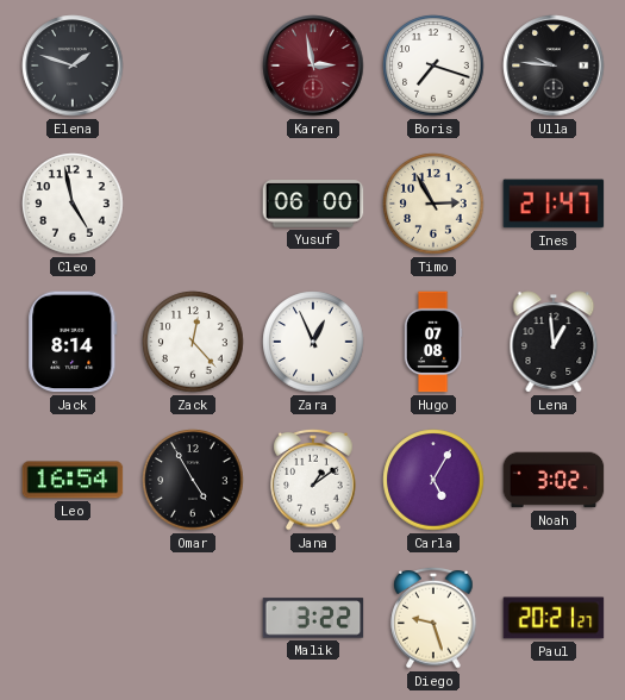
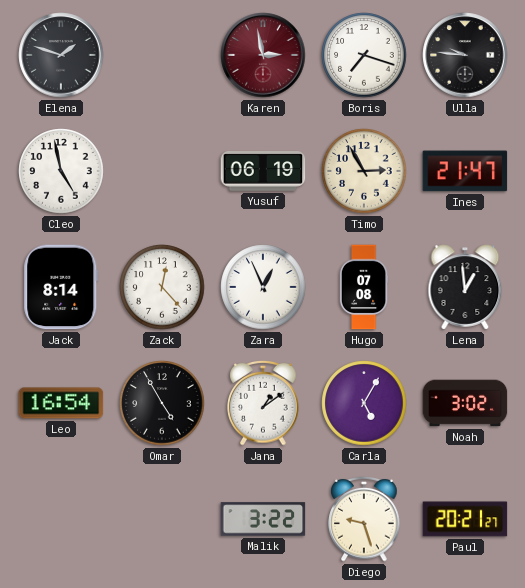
Yusuf: 06:00 -> 06:19
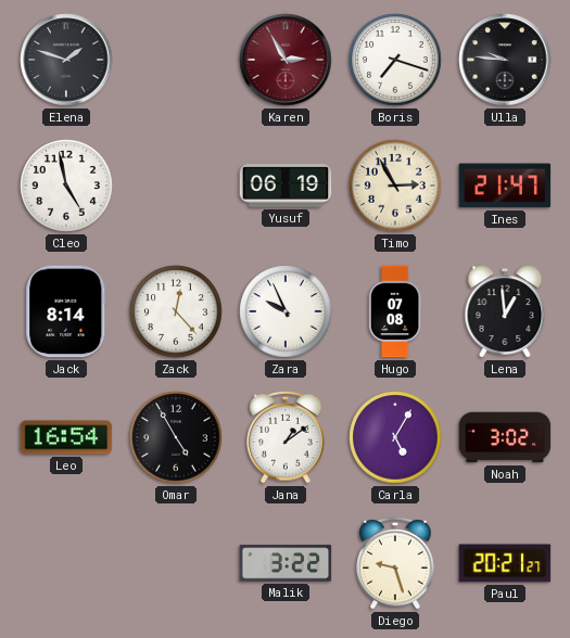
Karen: 2:58 -> 2:55
Zara: 12:56 -> 9:56
